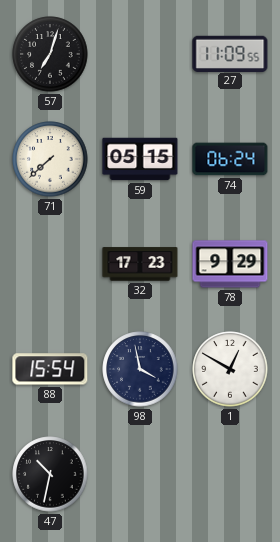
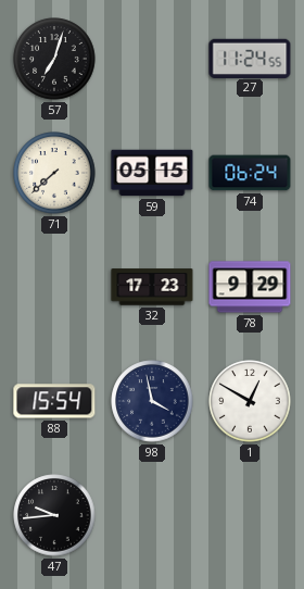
27: 11:09 -> 11:24
47: 10:32 -> 9:44
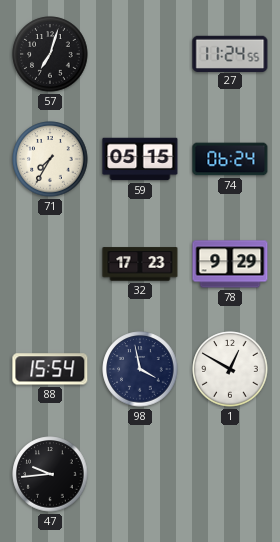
71: 7:38 -> 7:35
